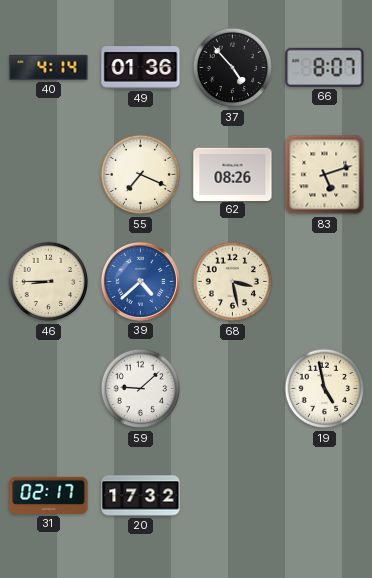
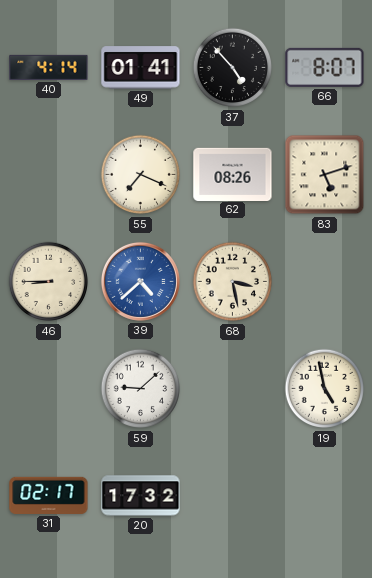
49: 01:36 -> 01:41
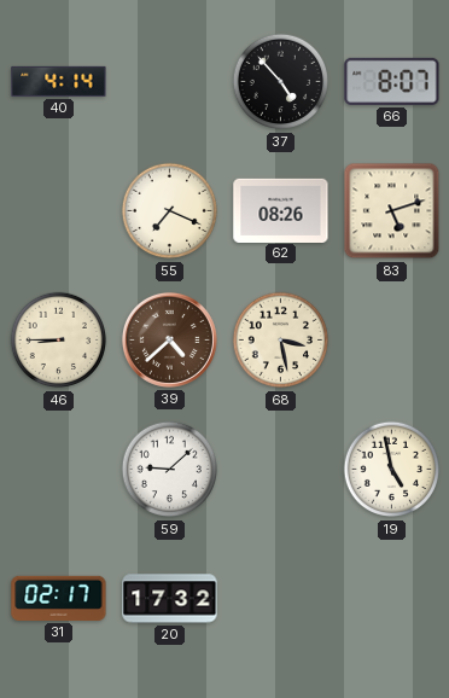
49: 01:41 -> none
39 dial: blue -> brown
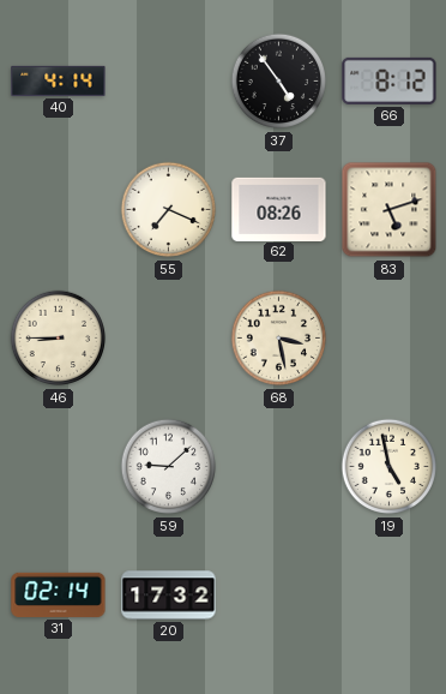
37: 4:53 -> 4:54
66: 8:07 -> 8:12
39: 4:38 -> none
31: 02:17 -> 02:14
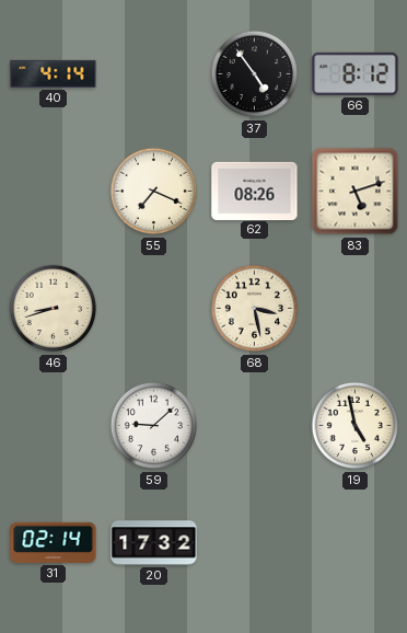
46: 8:45 -> 8:42
